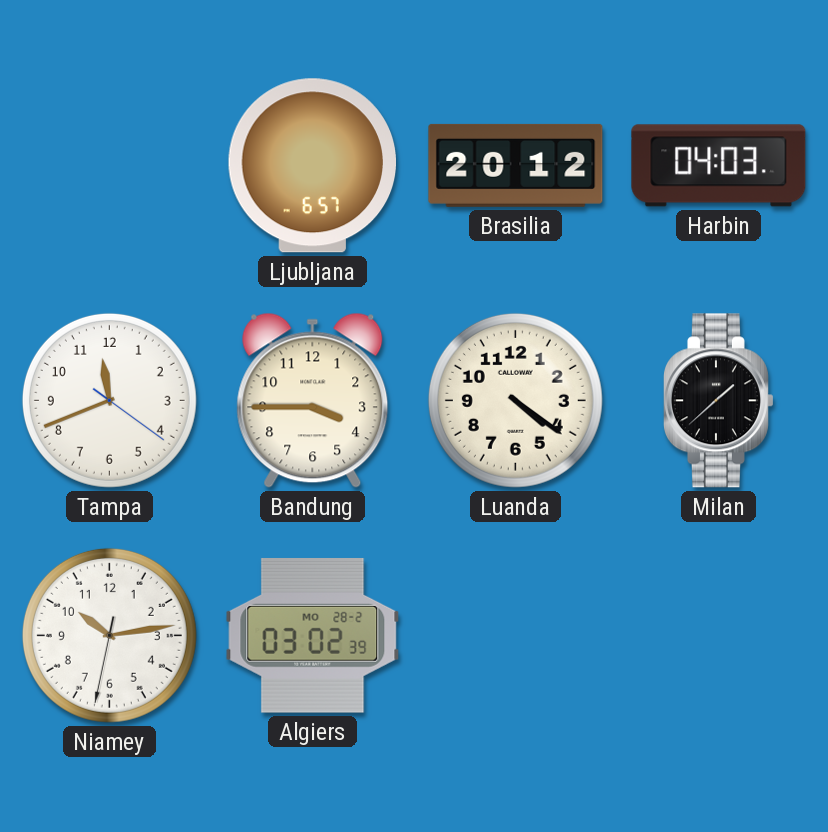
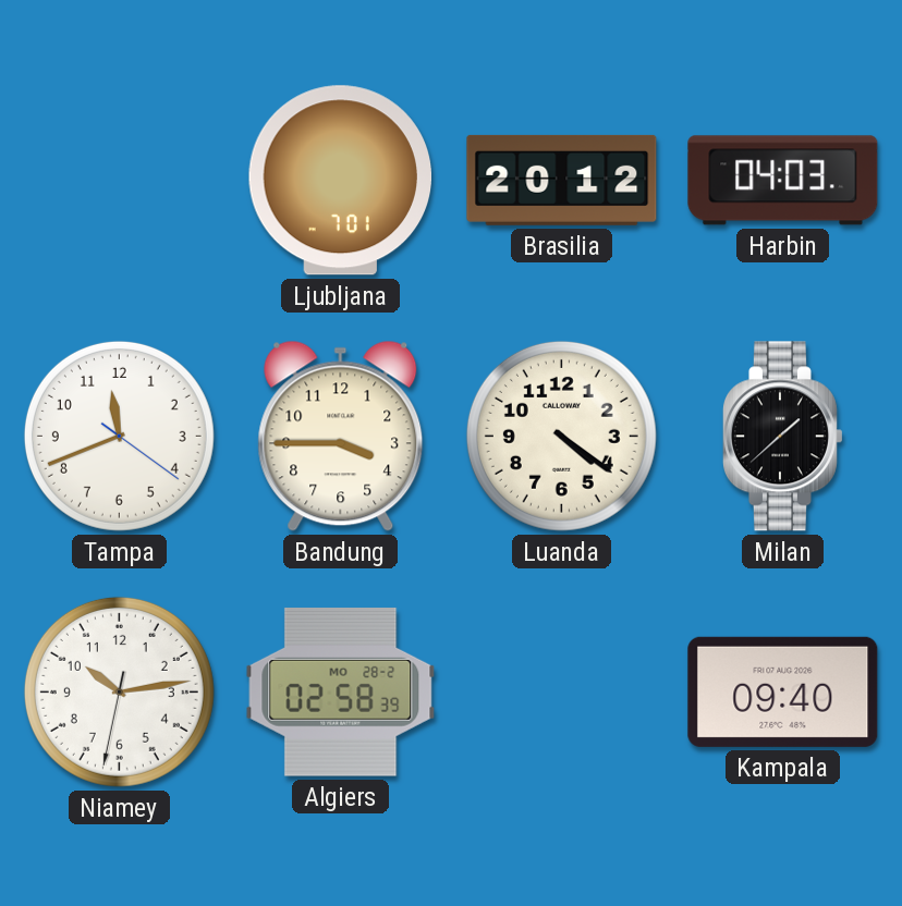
Ljubljana: 6:57 -> 7:01
Algiers: 03:02 -> 02:58
Kampala: none -> 09:40
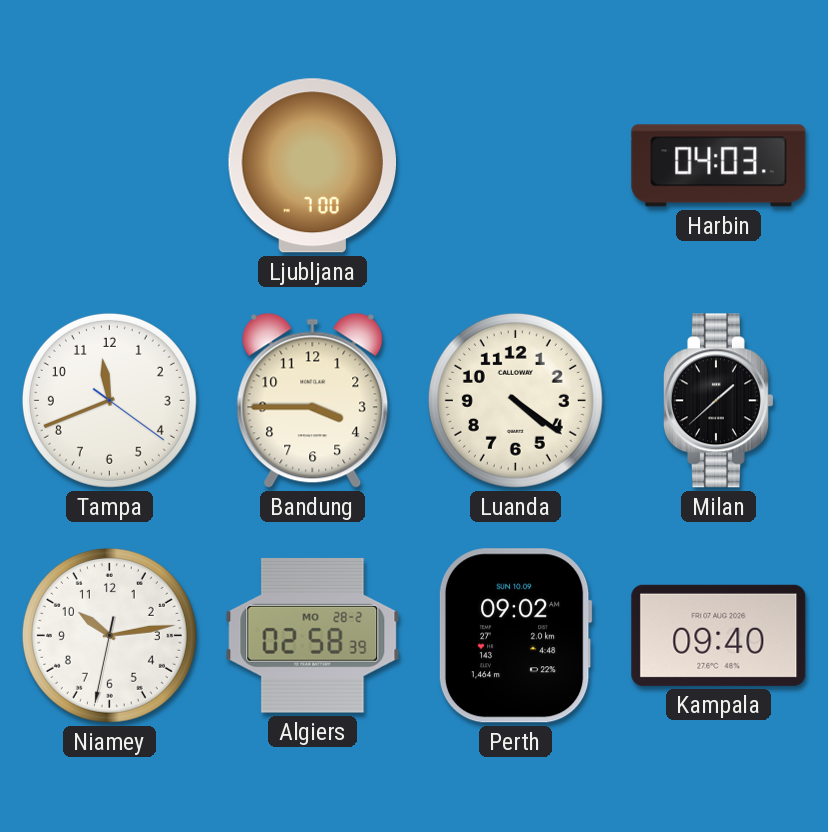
Ljubljana: 7:01 -> 7:00
Brasilia: 20:12 -> none
Perth: none -> 09:02
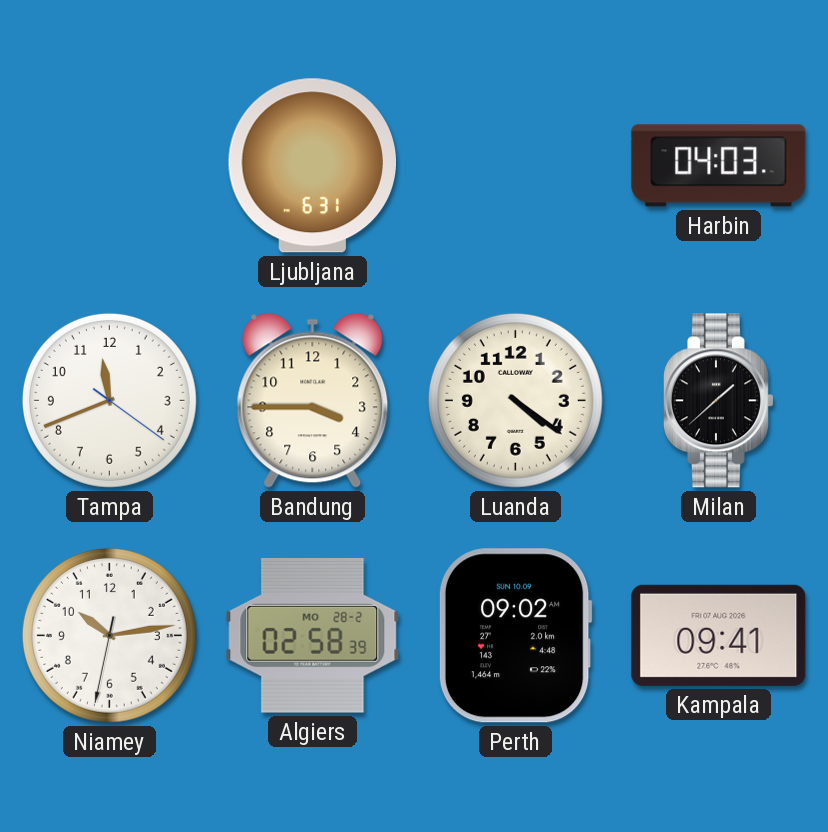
Ljubljana: 7:00 -> 6:31
Kampala: 09:40 -> 09:41
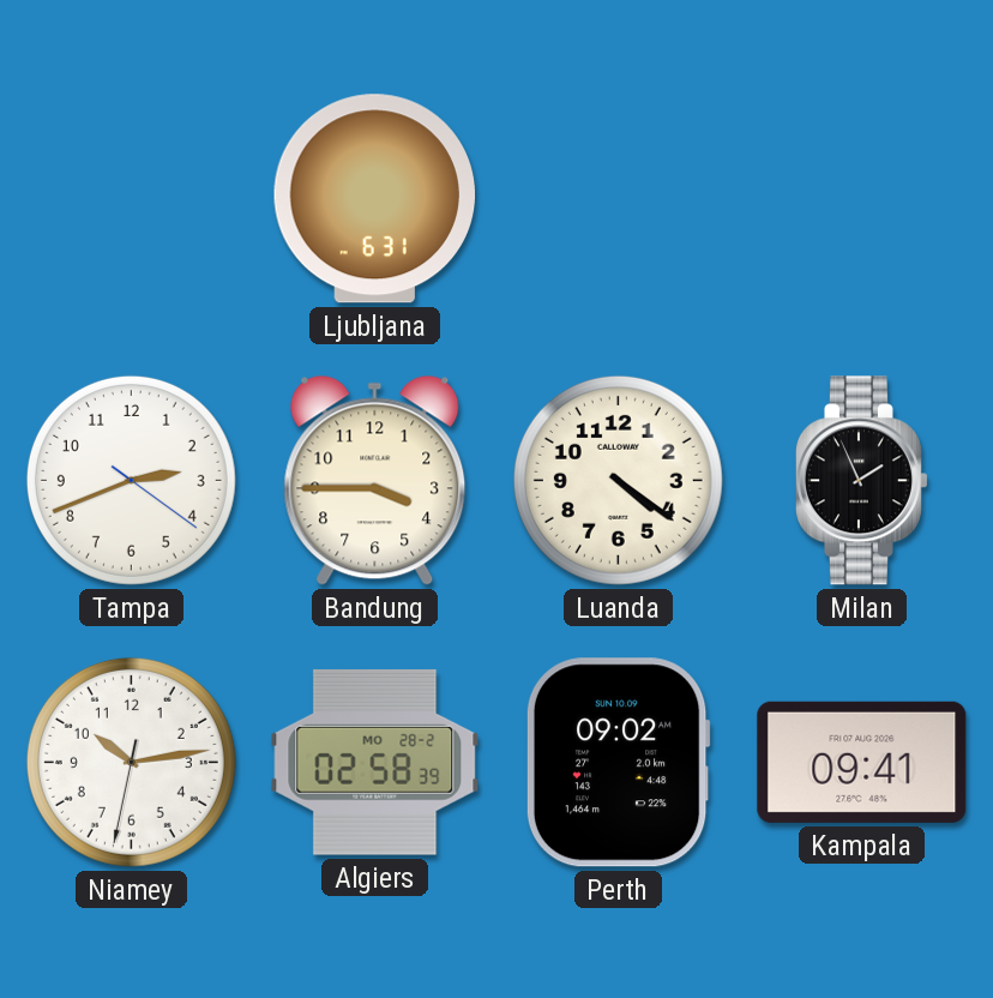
Harbin: 04:03 -> none
Tampa: 11:41 -> 2:41
Milan: 1:38 -> 1:56
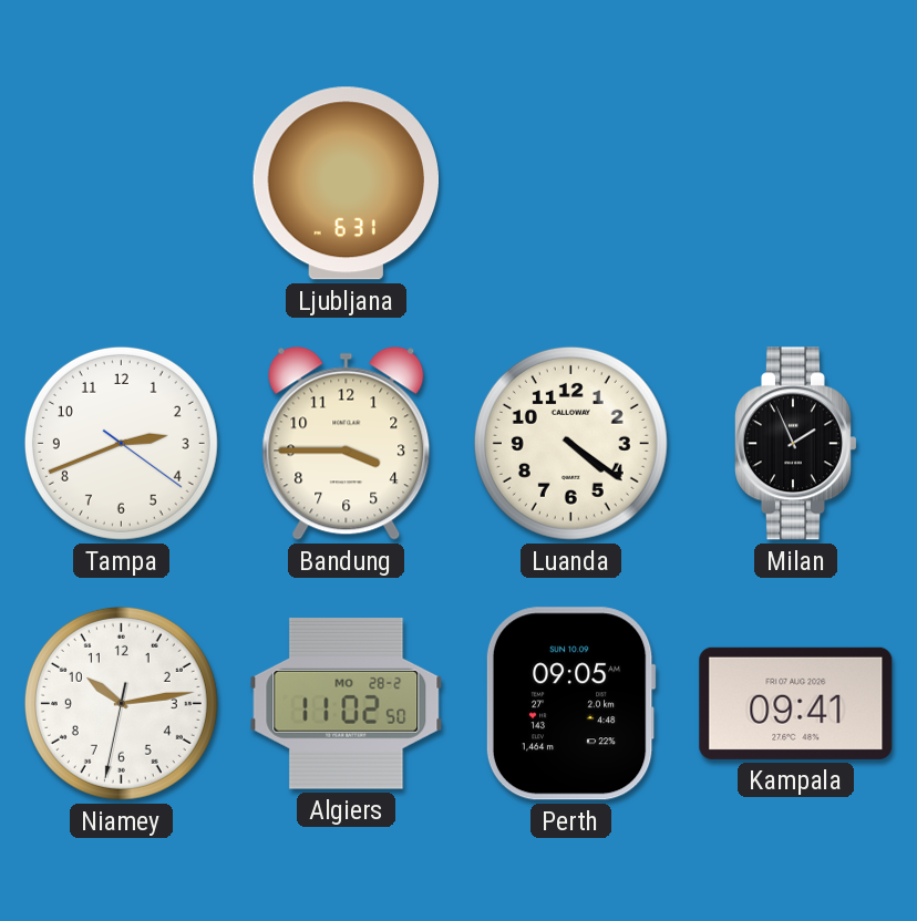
Algiers: 02:58 -> 11:02
Perth: 09:02 -> 09:05
